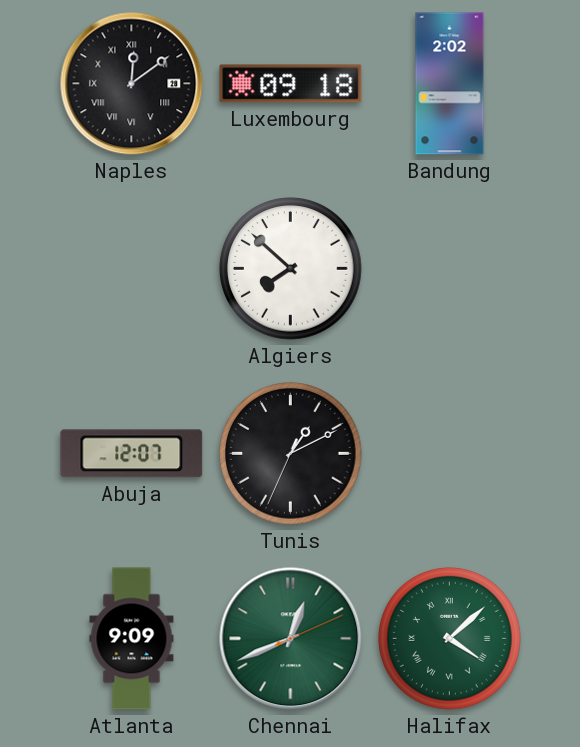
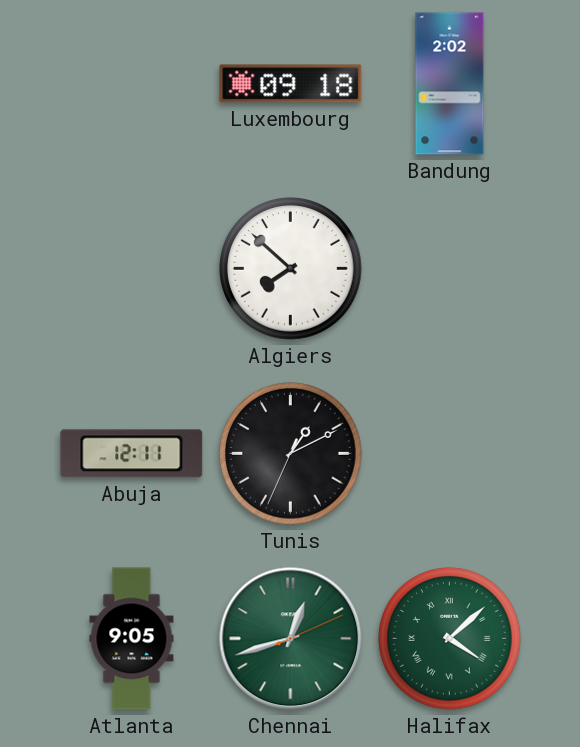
Naples: 12:09 -> none
Abuja: 12:07 -> 12:11
Atlanta: 9:09 -> 9:05
Chennai: 12:41 -> 12:42
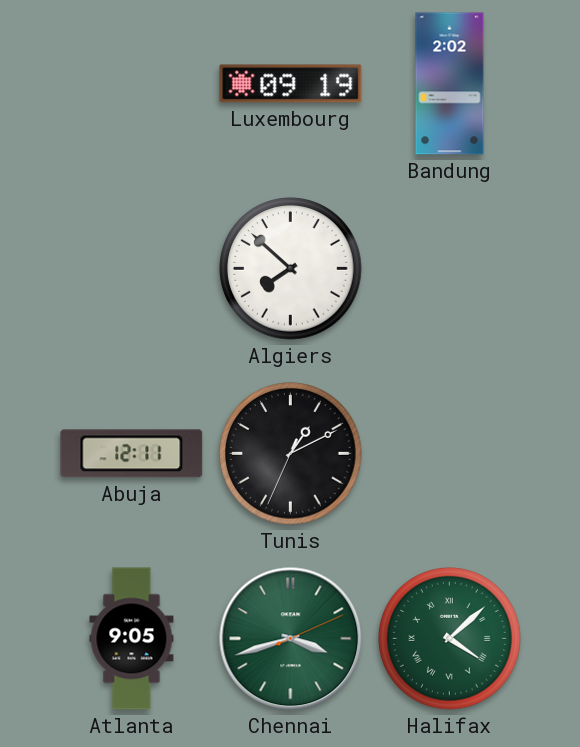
Luxembourg: 09:18 -> 09:19
Chennai: 12:42 -> 3:42
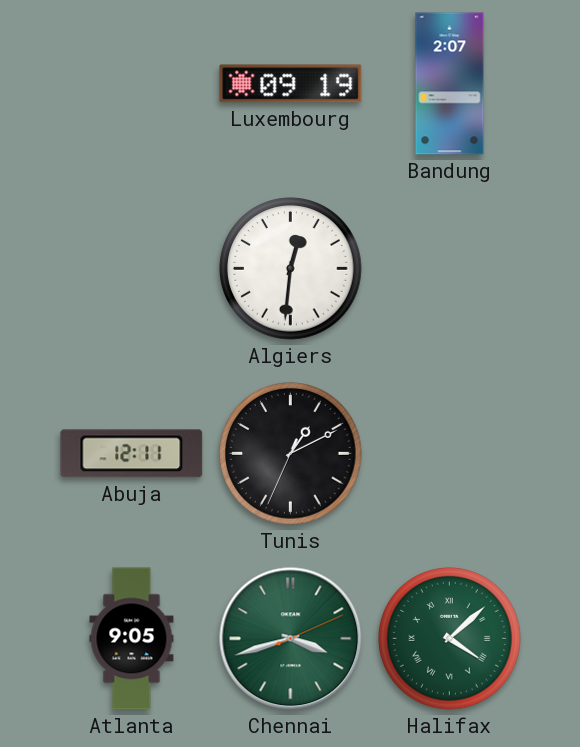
Bandung: 2:02 -> 2:07
Algiers: 7:52 -> 12:31
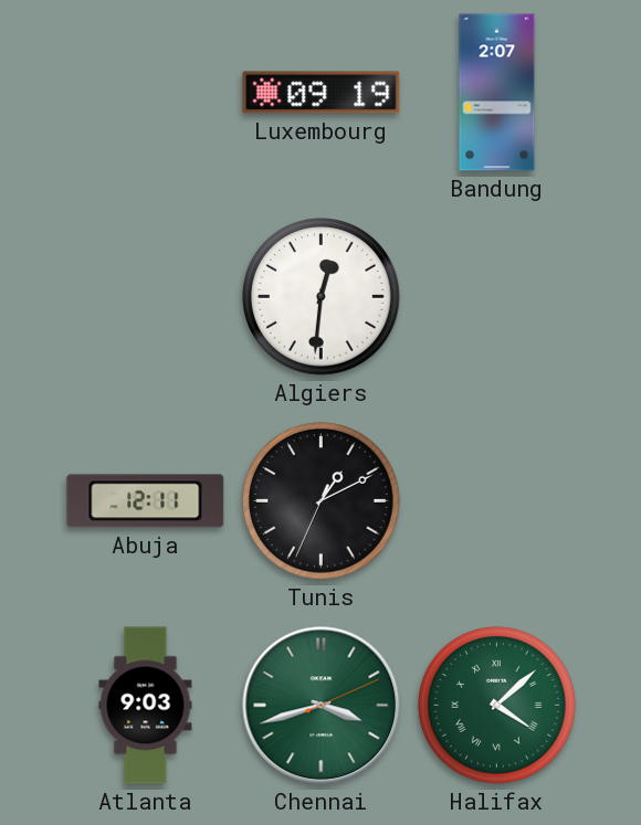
Atlanta: 9:05 -> 9:03
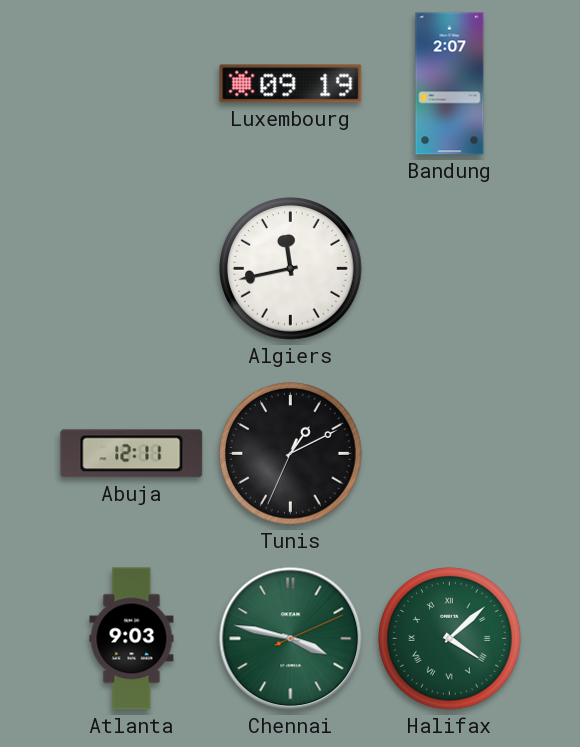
Algiers: 12:31 -> 11:43
Chennai: 3:42 -> 3:47
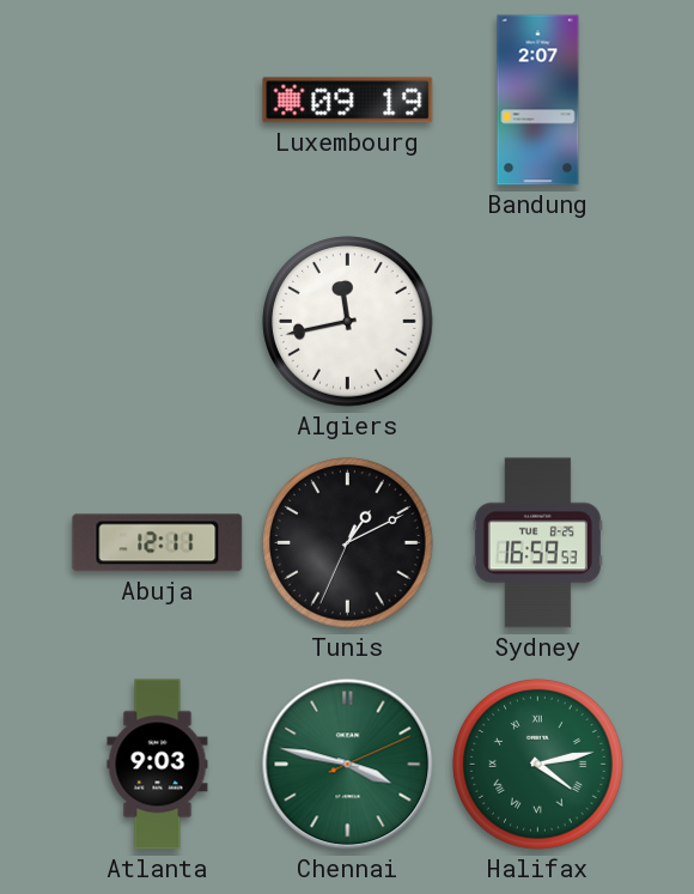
Sydney: none -> 16:59
Halifax: 4:08 -> 4:13
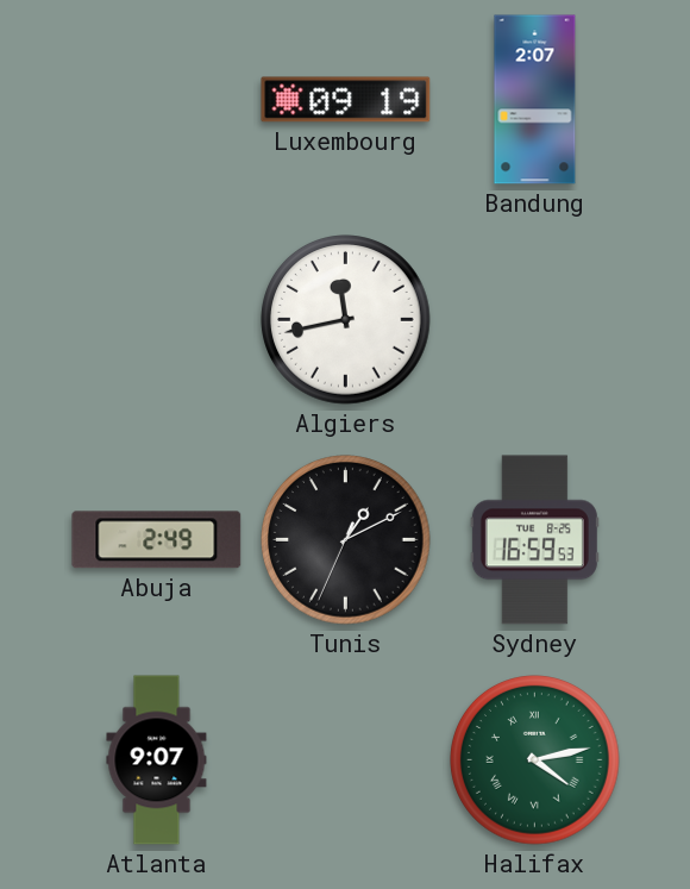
Abuja: 12:11 -> 2:49
Atlanta: 9:03 -> 9:07
Chennai: 3:47 -> none
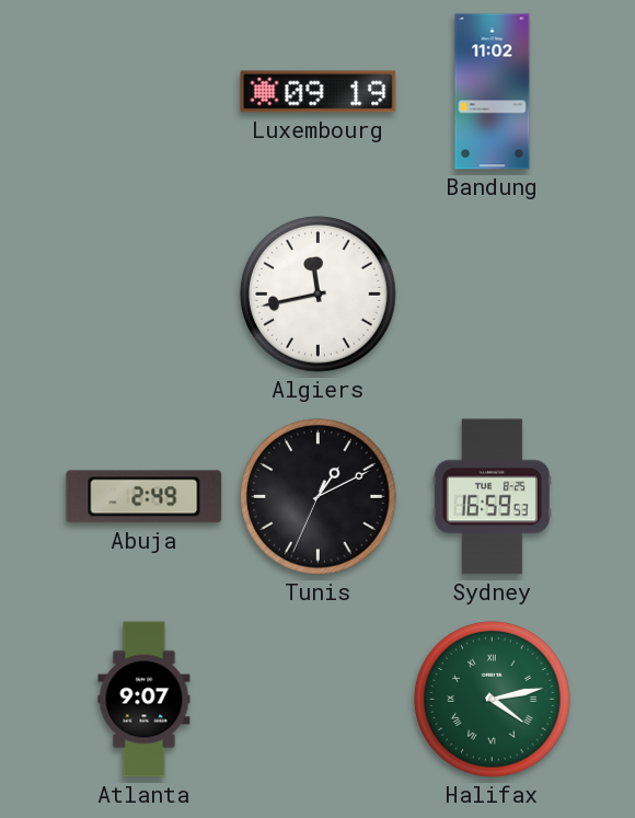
Bandung: 2:07 -> 11:02
